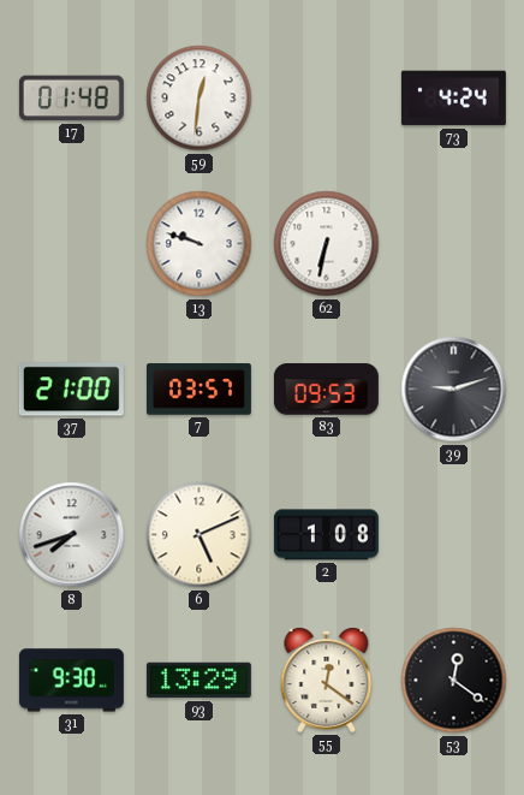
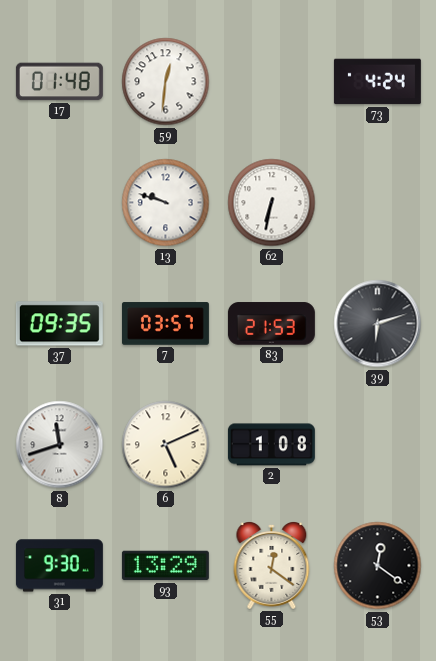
37: 21:00 -> 09:35
83: 09:53 -> 21:53
39: 9:12 -> 6:12
8: 7:42 -> 11:42
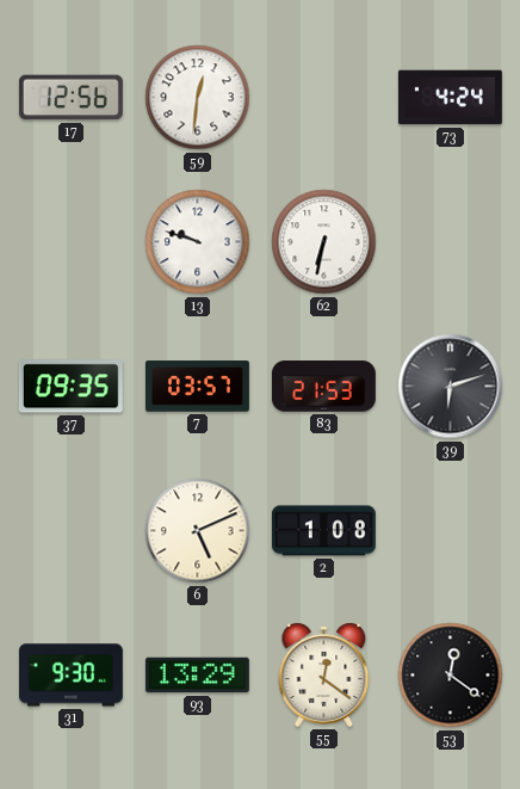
17: 01:48 -> 12:56
8: 11:42 -> none
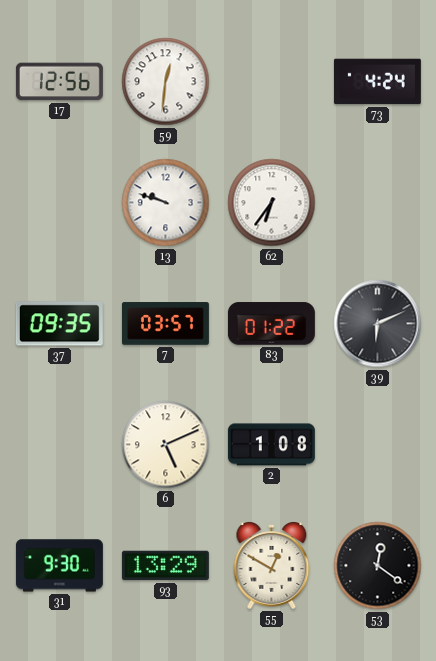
62: 6:32 -> 6:36
83: 21:53 -> 01:22
39: 6:12 -> 6:11
55: 12:21 -> 12:50
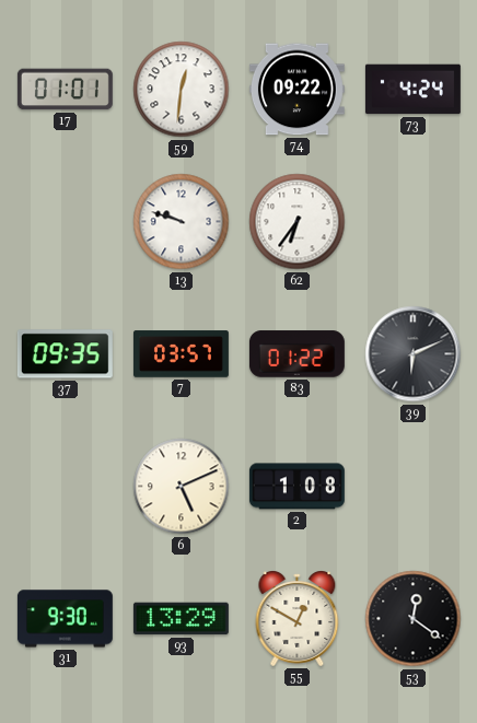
17: 12:56 -> 01:01
74: none -> 09:22
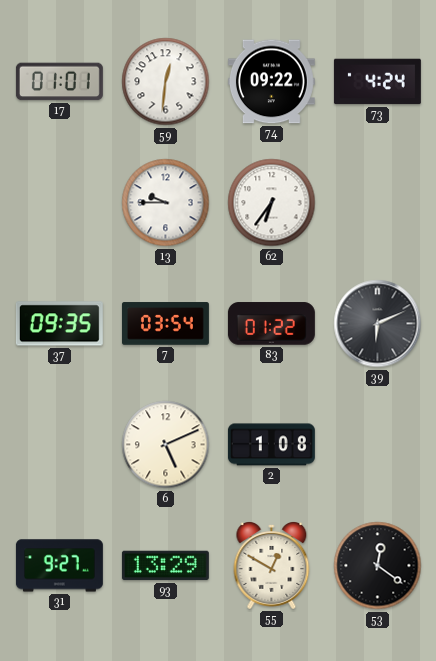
13: 9:48 -> 9:45
7: 03:57 -> 03:54
31: 9:30 -> 9:27
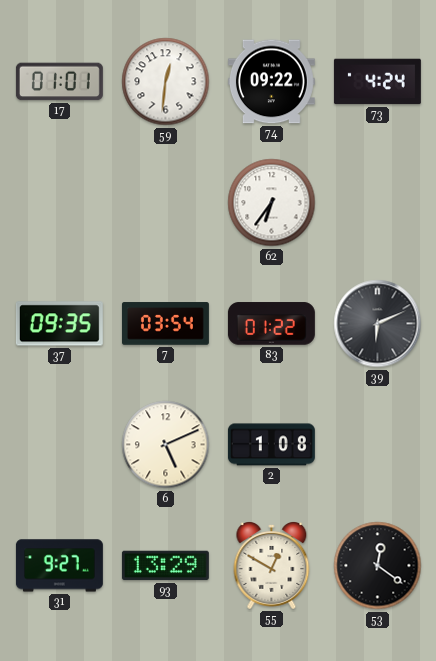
13: 9:45 -> none
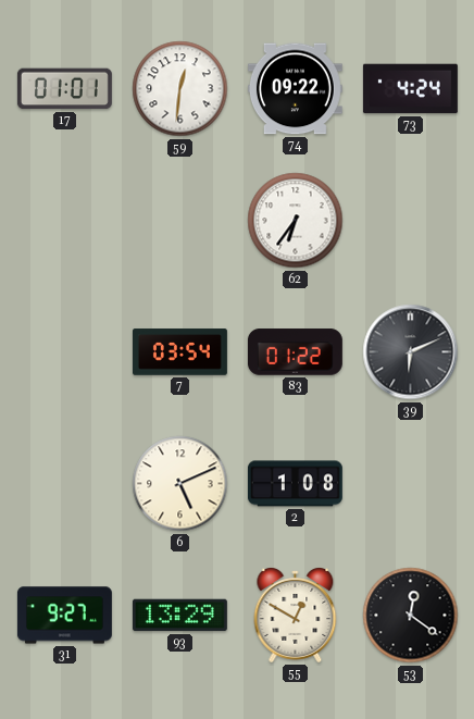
37: 09:35 -> none
